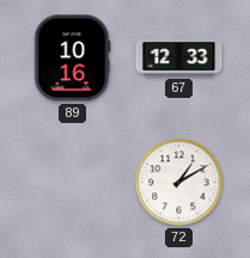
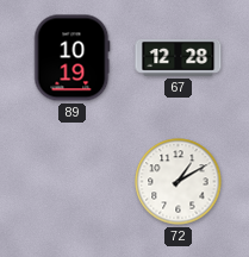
89: 10:16 -> 10:19
67: 12:33 -> 12:28
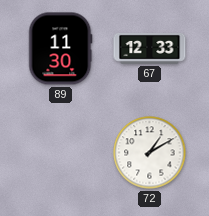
89: 10:19 -> 11:30
67: 12:28 -> 12:33
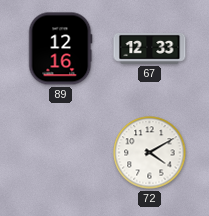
89: 11:30 -> 12:16
72: 1:10 -> 4:10
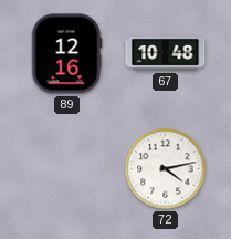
67: 12:33 -> 10:48
72: 4:10 -> 4:13
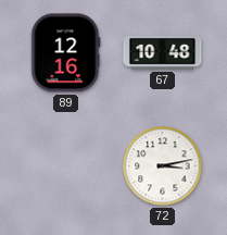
72: 4:13 -> 3:13
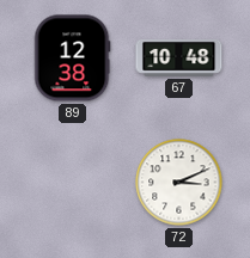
89: 12:16 -> 12:38
72: 3:13 -> 3:11
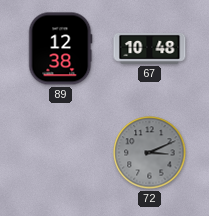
72 dial: white -> grey
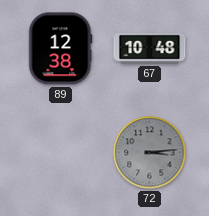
72: 3:11 -> 3:14
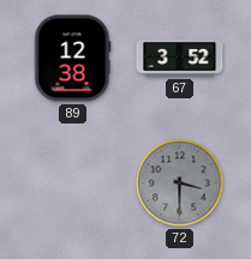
67: 10:48 -> 3:52
72: 3:14 -> 3:30
